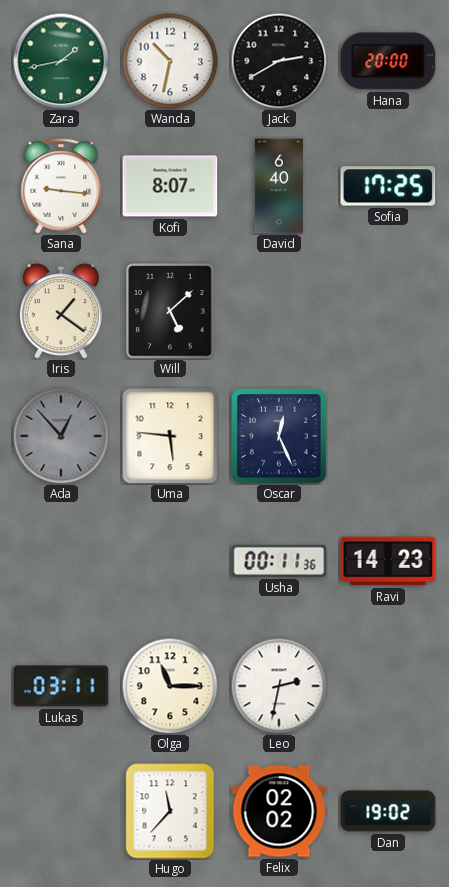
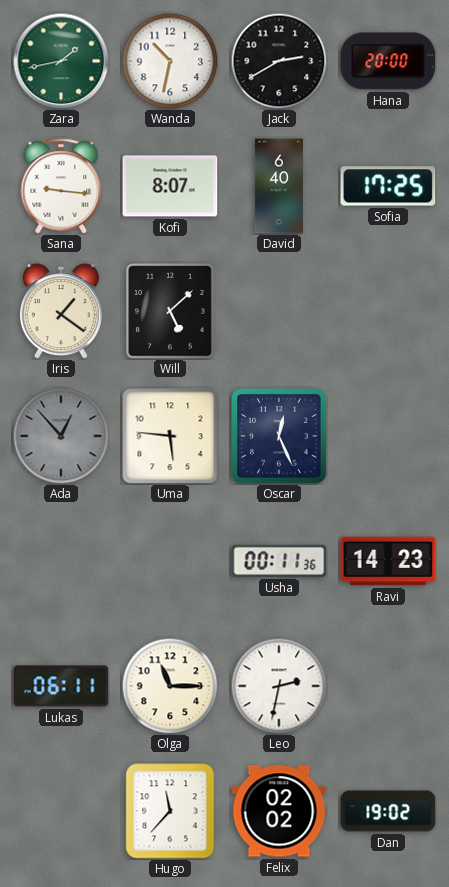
Lukas: 03:11 -> 06:11
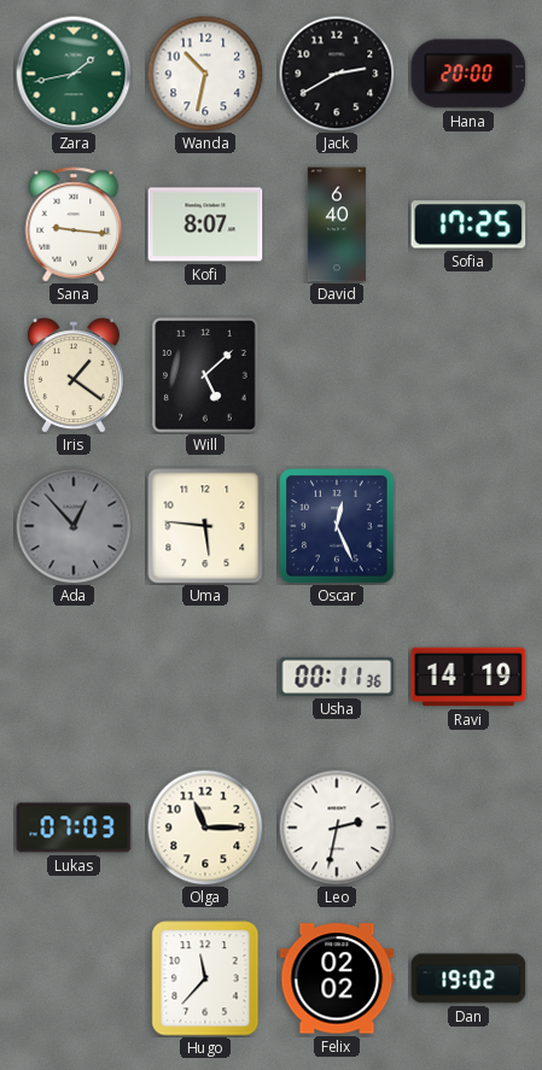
Ravi: 14:23 -> 14:19
Lukas: 06:11 -> 07:03
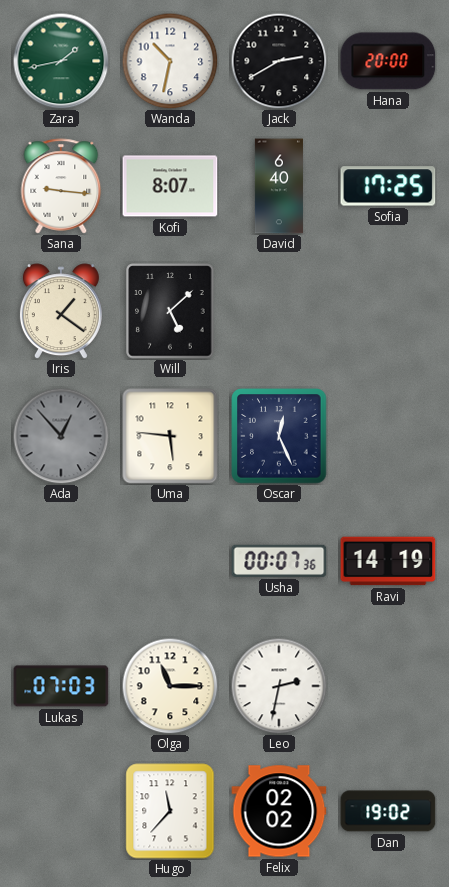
Usha: 00:11 -> 00:07
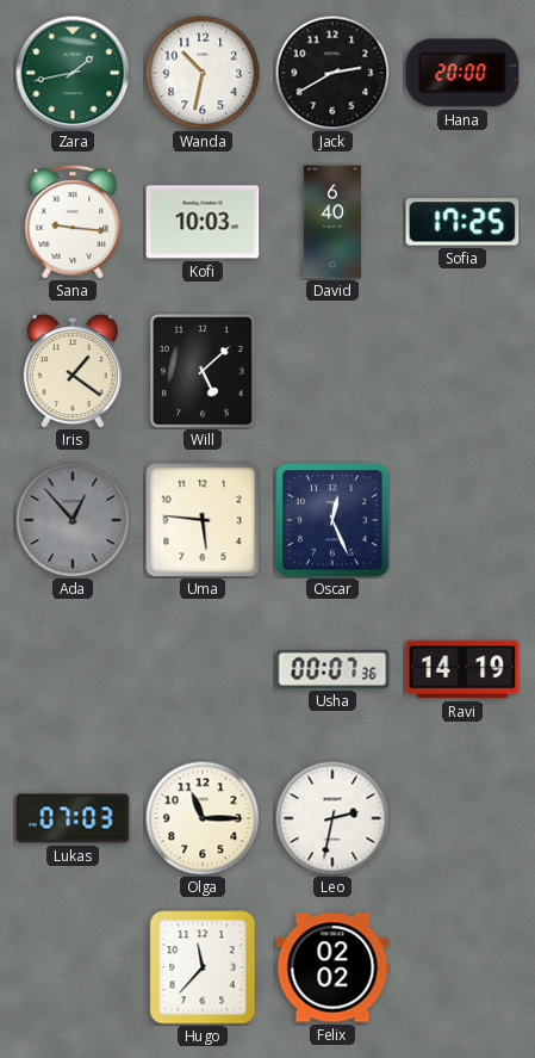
Kofi: 8:07 -> 10:03
Dan: 19:02 -> none
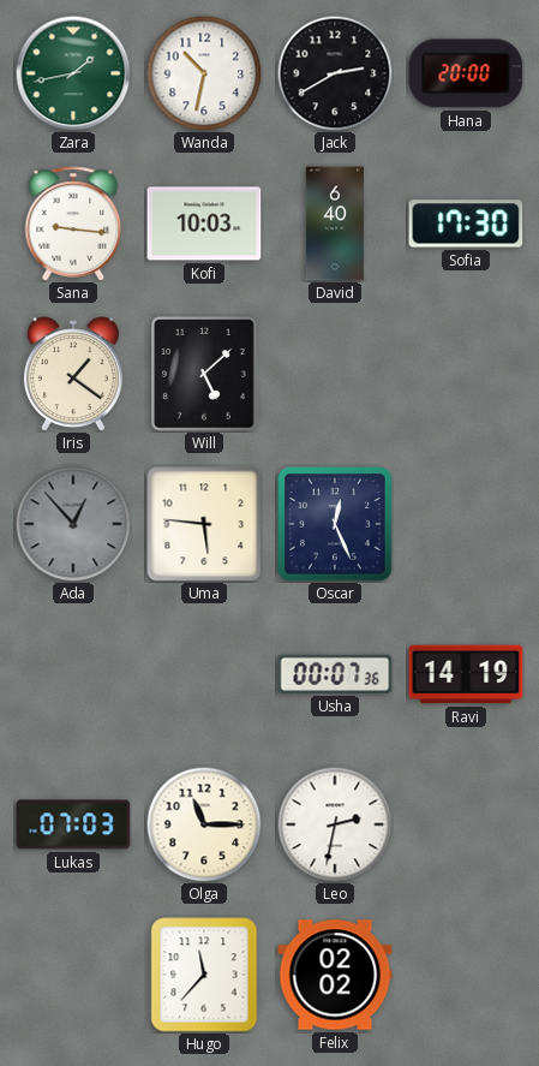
Sofia: 17:25 -> 17:30
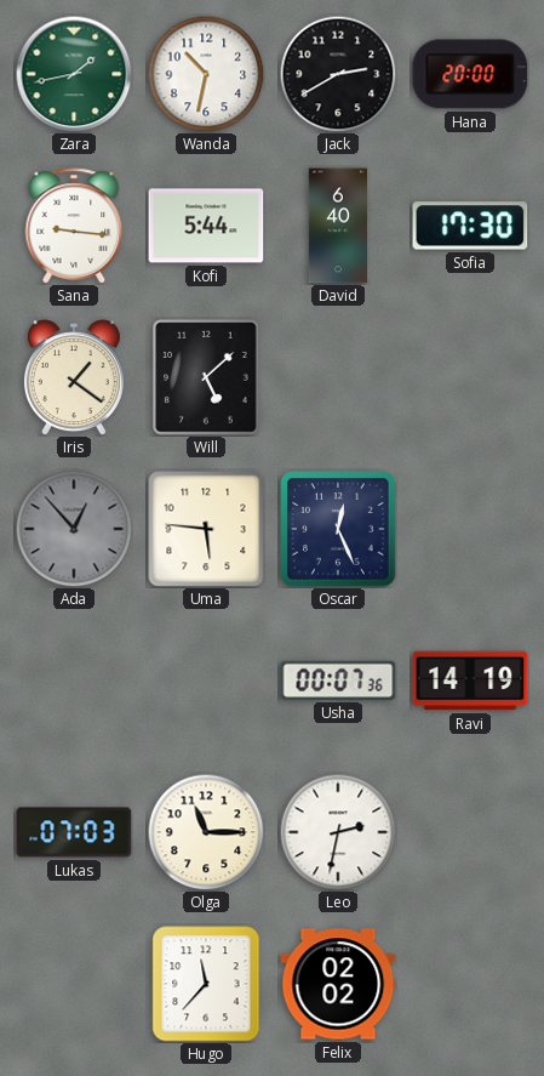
Kofi: 10:03 -> 5:44
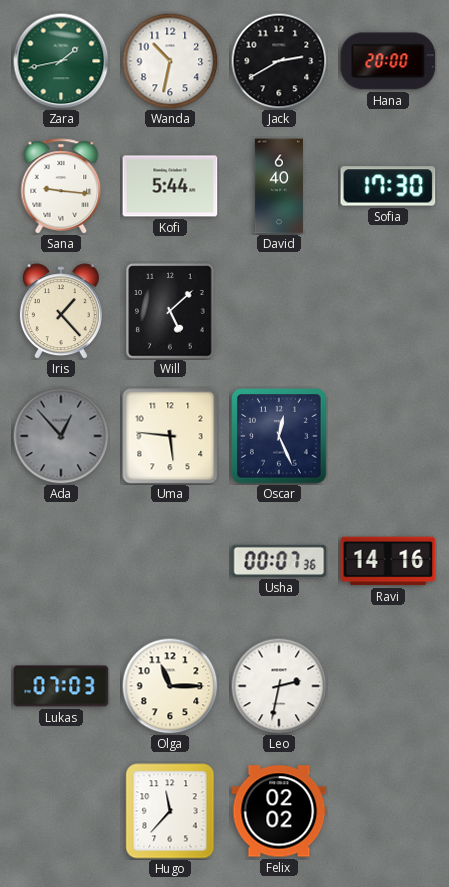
Iris: 1:21 -> 1:23
Ravi: 14:19 -> 14:16
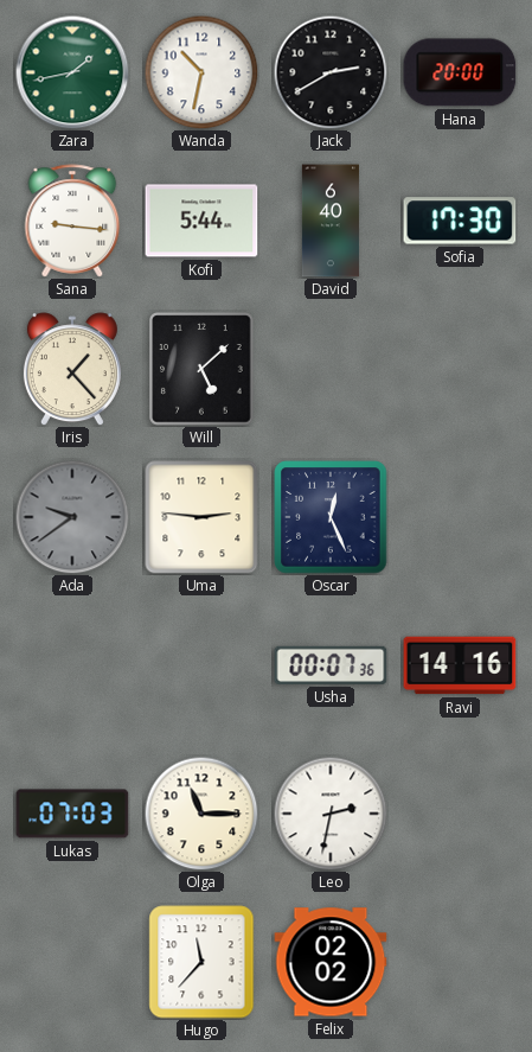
Ada: 12:53 -> 9:39
Uma: 5:46 -> 2:46
